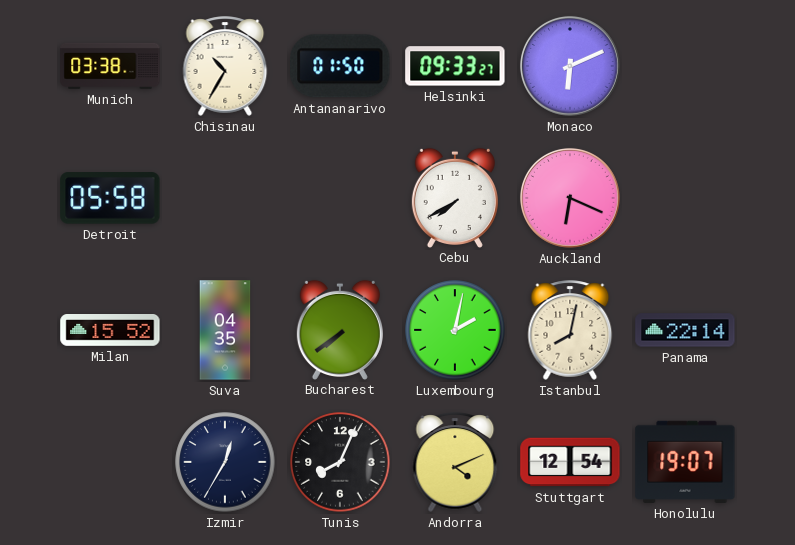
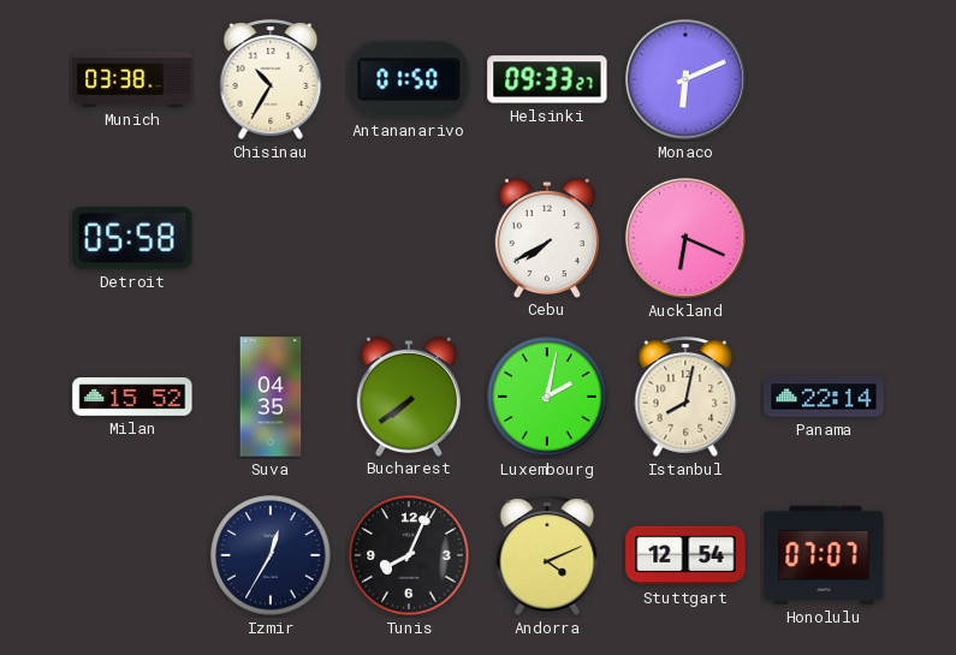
Honolulu: 19:07 -> 07:07
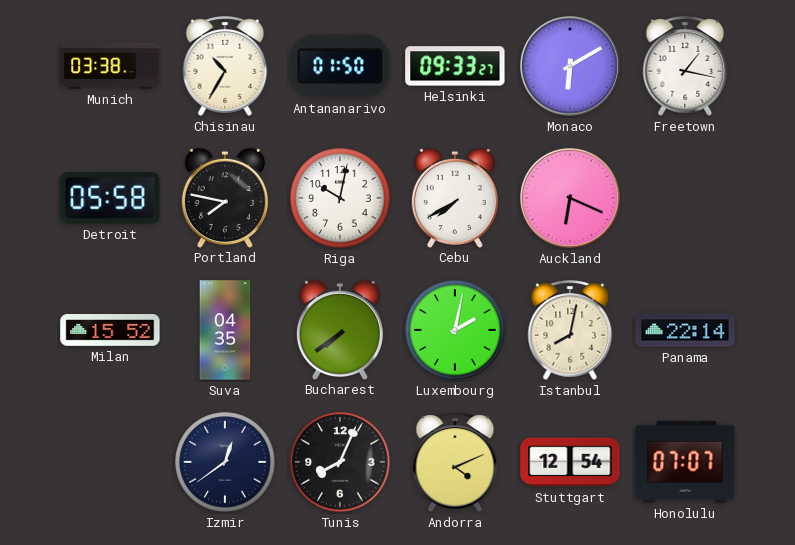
Monaco: 6:11 -> 6:10
Freetown: none -> 1:17
Portland: none -> 7:47
Riga: none -> 10:02
Izmir: 12:35 -> 12:39
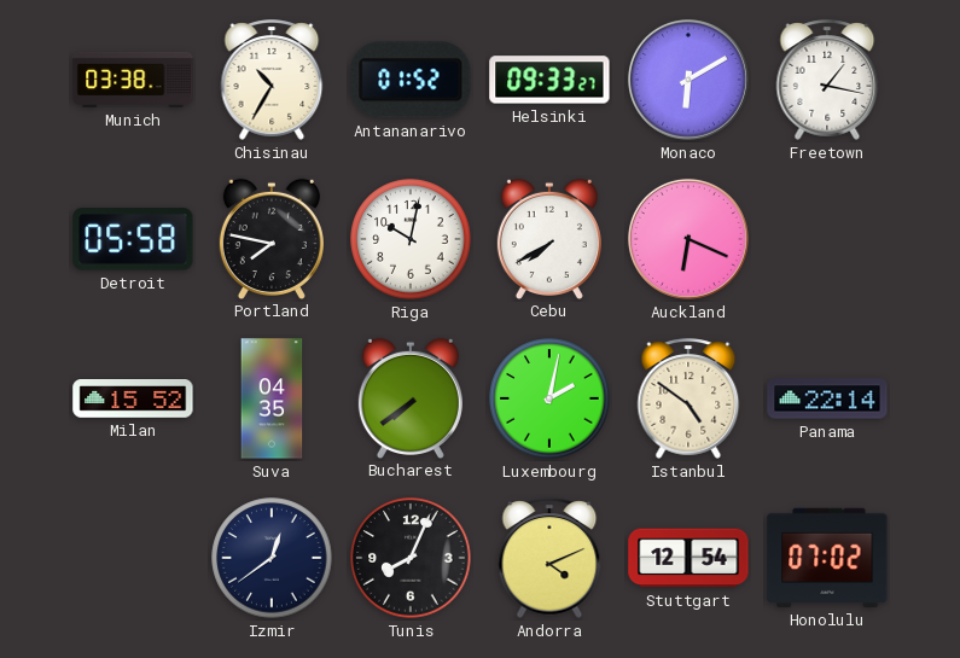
Antananarivo: 01:50 -> 01:52
Istanbul: 8:02 -> 4:51
Honolulu: 07:07 -> 07:02
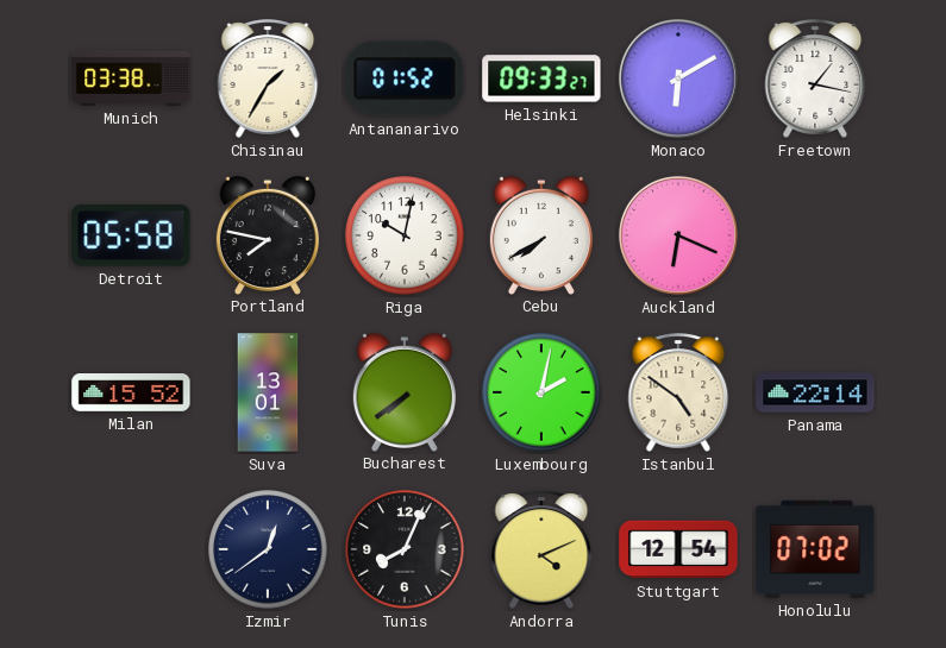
Chisinau: 10:35 -> 1:35
Suva: 04:35 -> 13:01
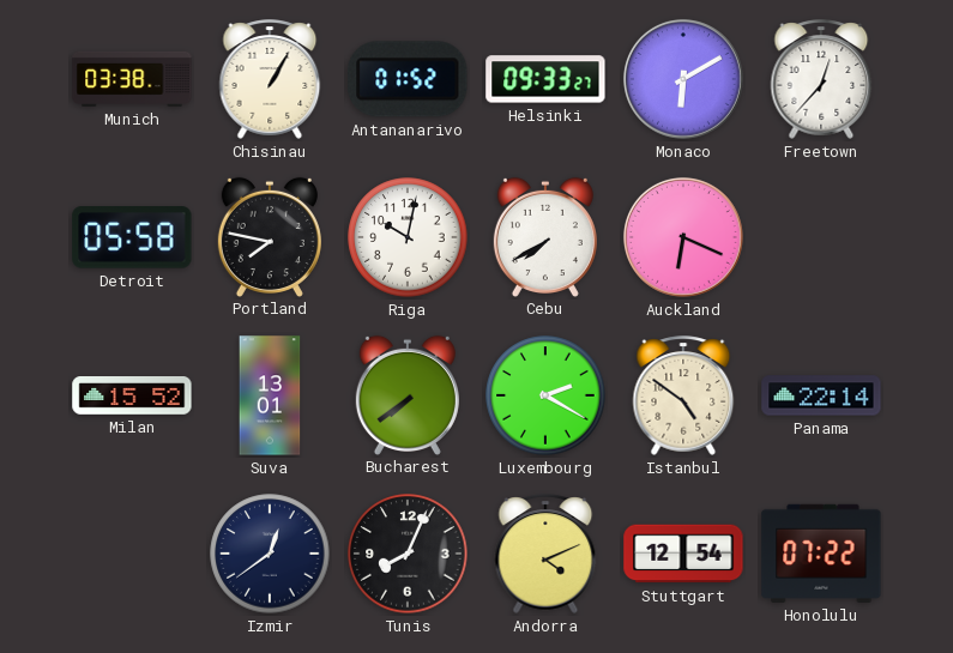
Chisinau: 1:35 -> 1:05
Freetown: 1:17 -> 12:37
Luxembourg: 2:02 -> 2:20
Honolulu: 07:02 -> 07:22
